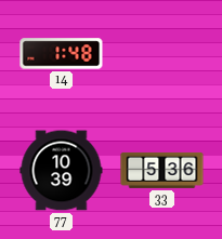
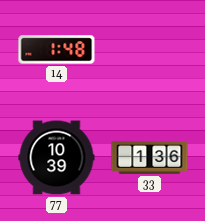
33: 5:36 -> 1:36
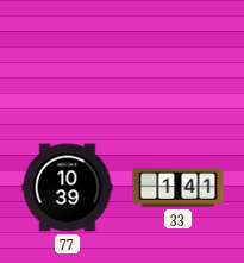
14: 1:48 -> none
33: 1:36 -> 1:41
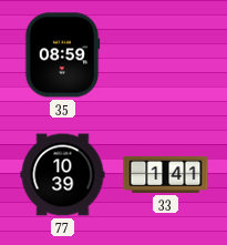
35: none -> 08:59
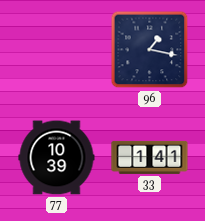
35: 08:59 -> none
96: none -> 1:17
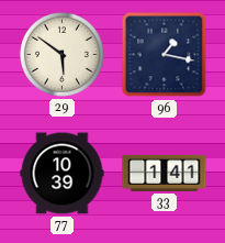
29: none -> 5:51
